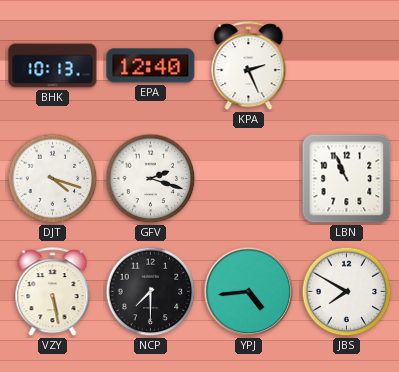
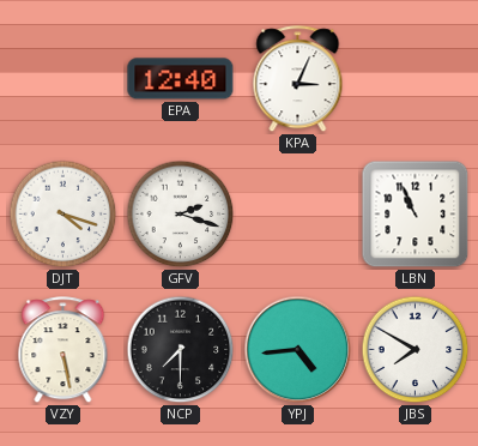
BHK: 10:13 -> none
KPA: 2:26 -> 3:04
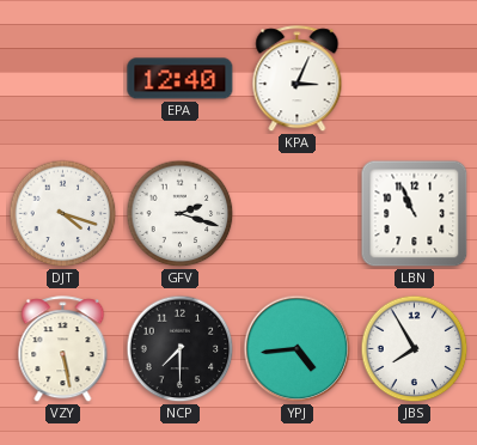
JBS: 7:50 -> 7:55
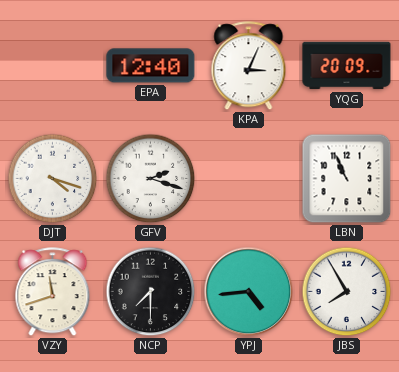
YQG: none -> 20:09
VZY: 5:28 -> 11:42
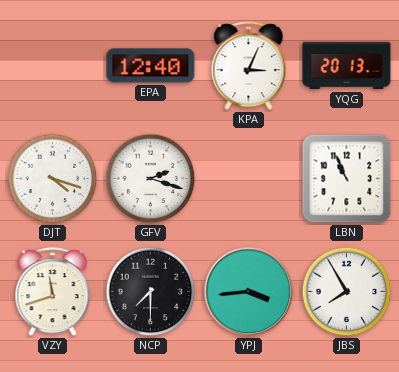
YQG: 20:09 -> 20:13
YPJ: 4:44 -> 3:44
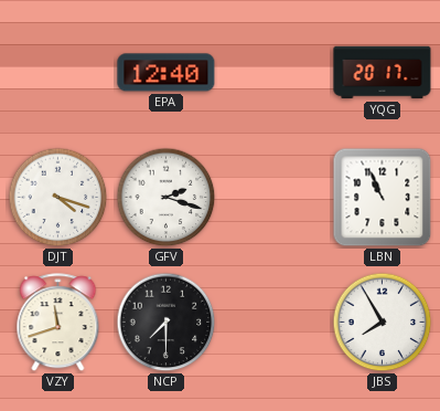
KPA: 3:04 -> none
YQG: 20:13 -> 20:17
YPJ: 3:44 -> none
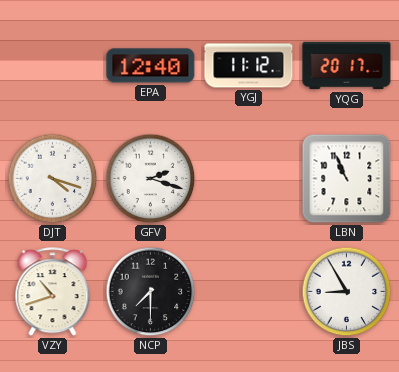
YGJ: none -> 11:12
VZY: 11:42 -> 10:42
JBS: 7:55 -> 8:55
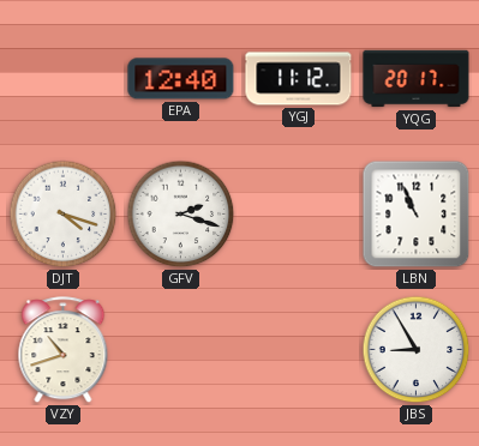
NCP: 7:30 -> none
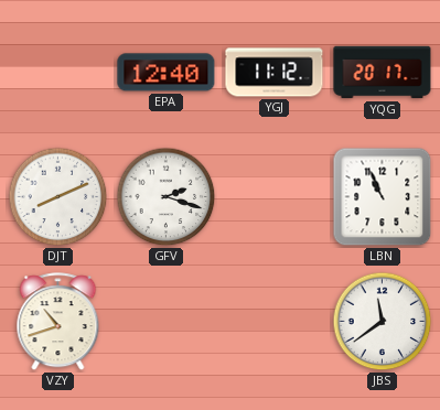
DJT: 4:18 -> 8:11
JBS: 8:55 -> 11:39
